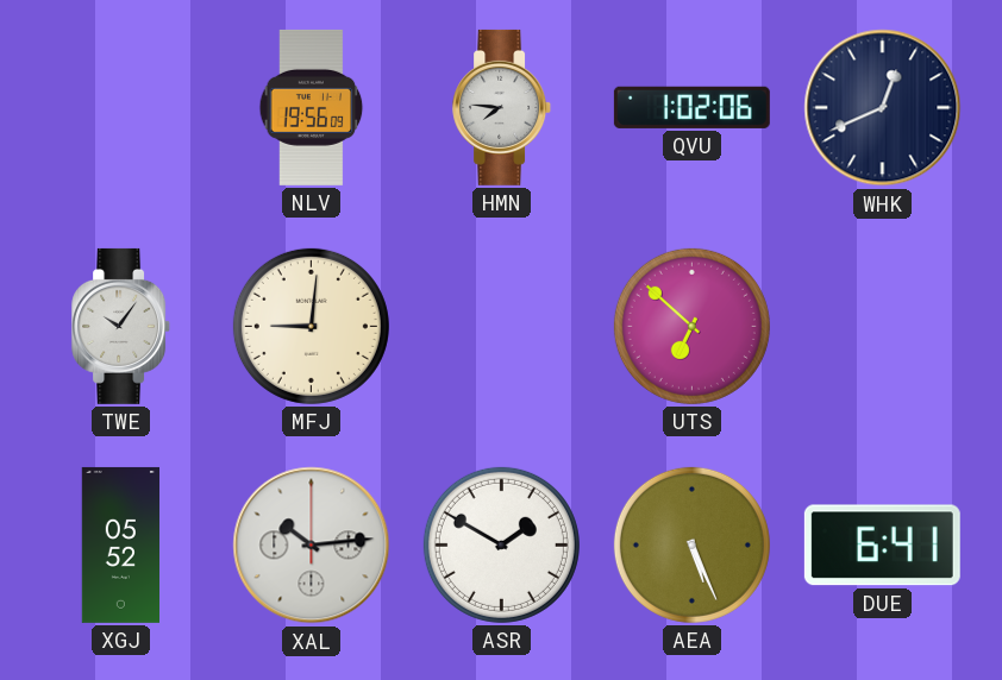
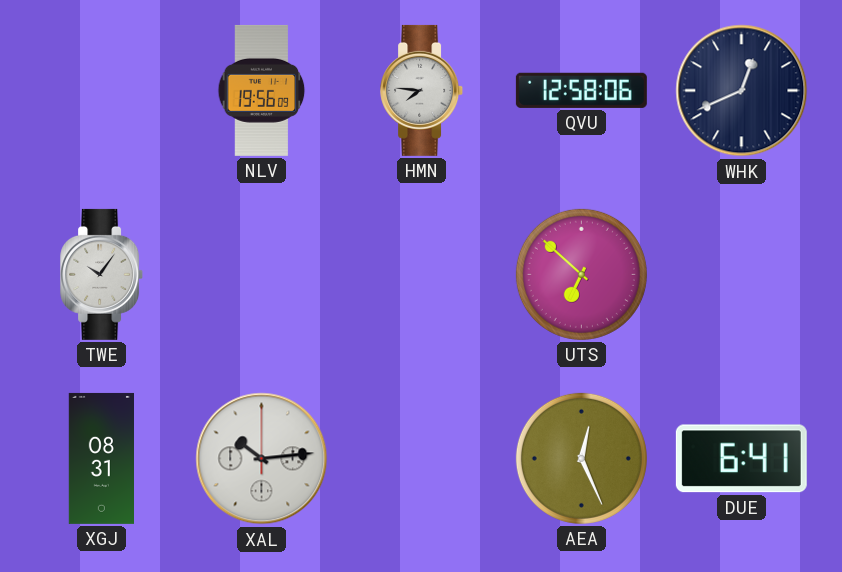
QVU: 1:02 -> 12:58
MFJ: 9:01 -> none
XGJ: 05:52 -> 08:31
ASR: 1:50 -> none
AEA: 5:26 -> 12:26
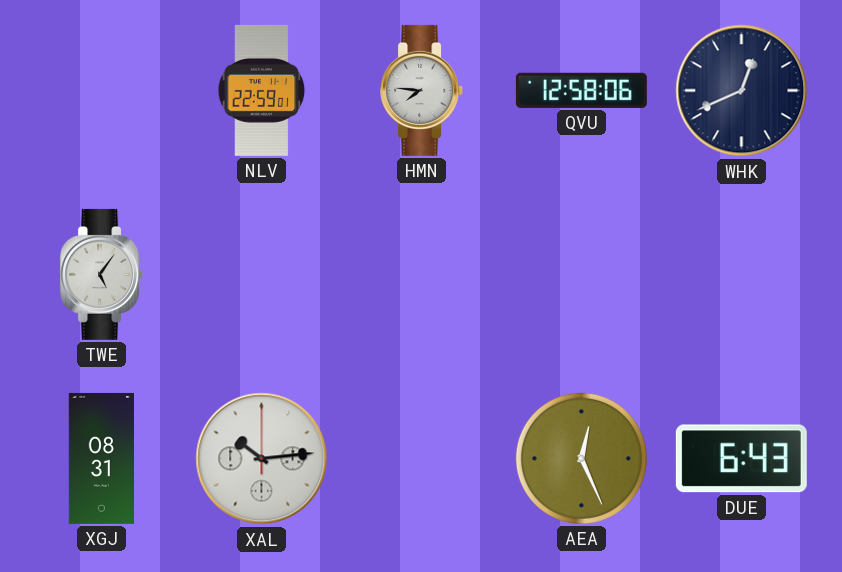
NLV: 19:56 -> 22:59
TWE: 10:06 -> 5:06
UTS: 6:52 -> none
DUE: 6:41 -> 6:43
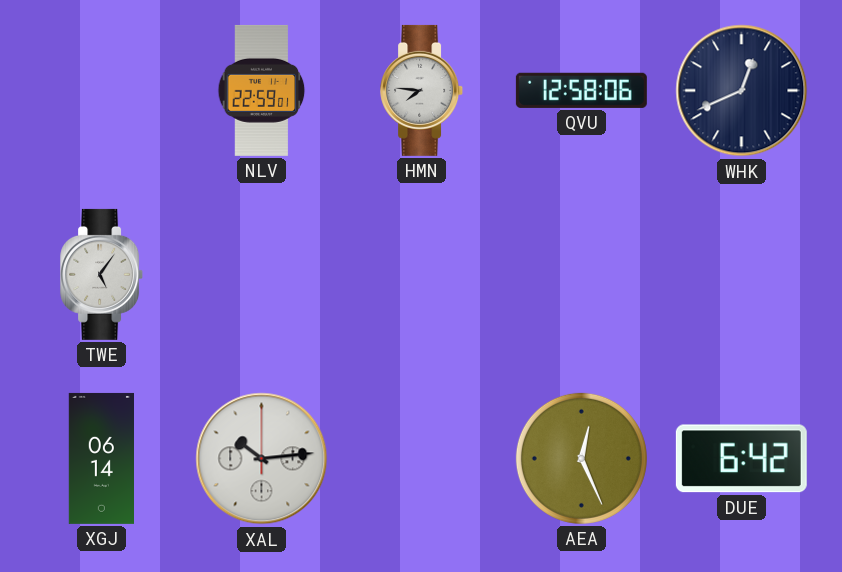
XGJ: 08:31 -> 06:14
DUE: 6:43 -> 6:42
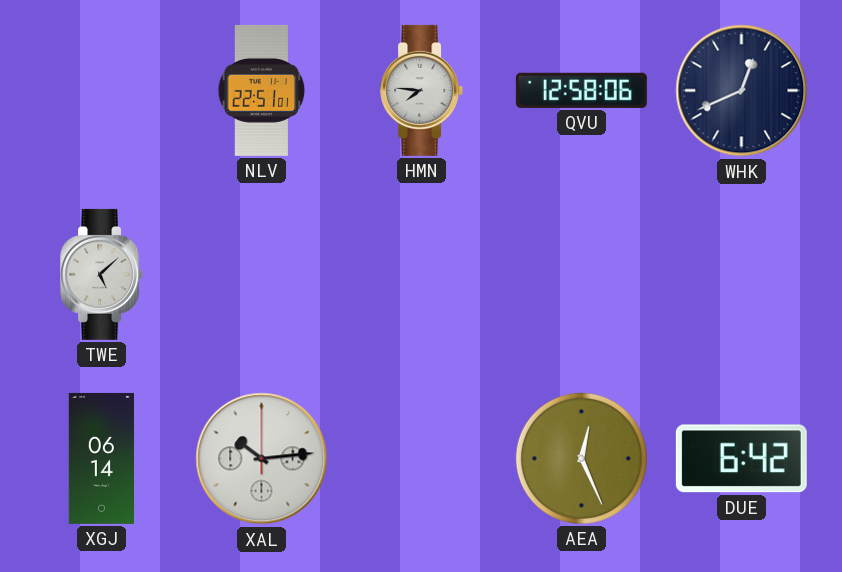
NLV: 22:59 -> 22:51
TWE: 5:06 -> 5:08
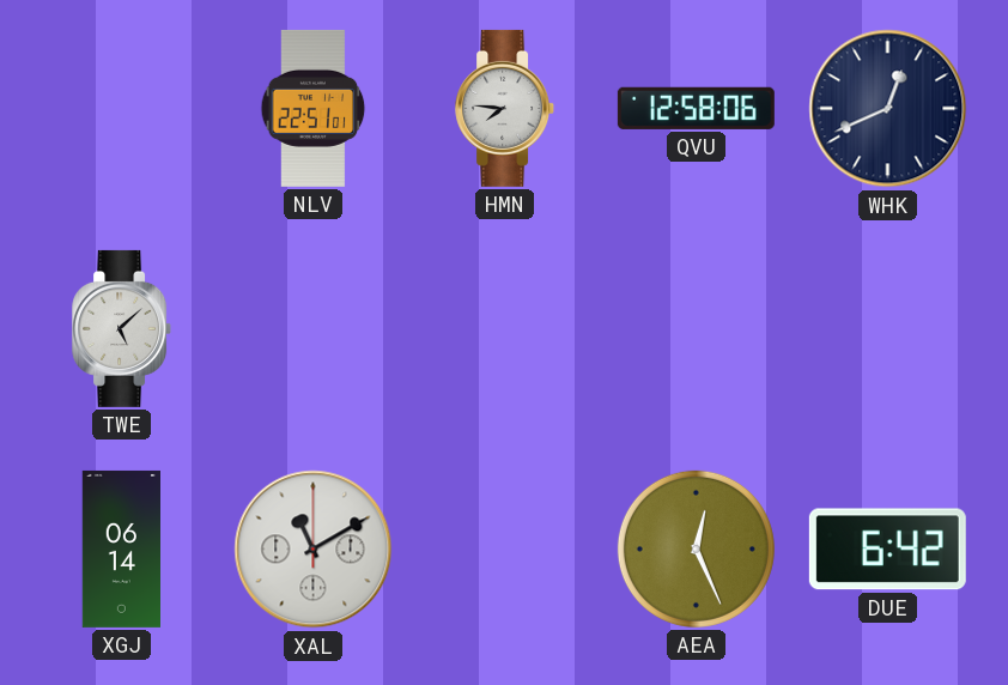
XAL: 10:14 -> 11:10
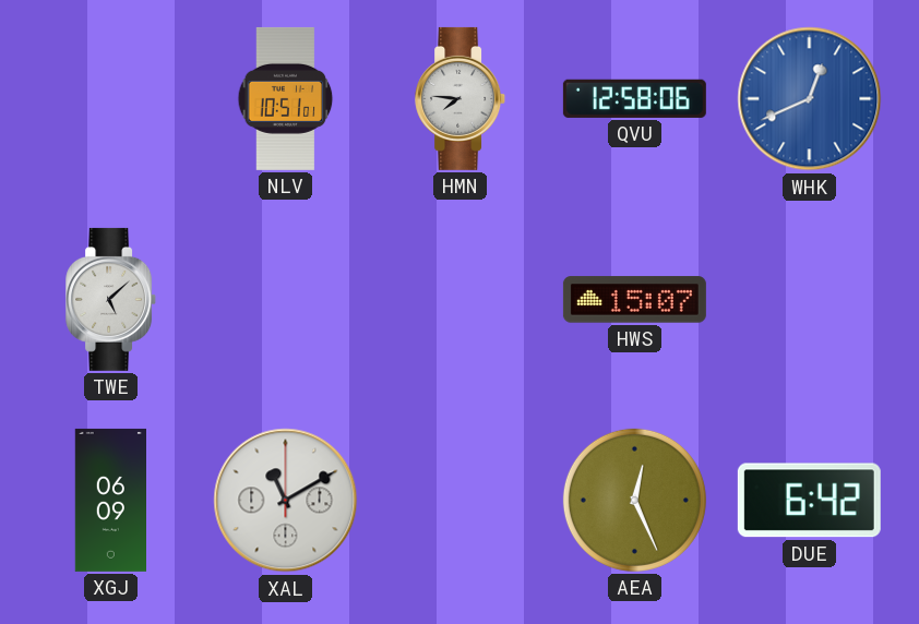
NLV: 22:51 -> 10:51
WHK dial: navy -> blue
HWS: none -> 15:07
XGJ: 06:14 -> 06:09
